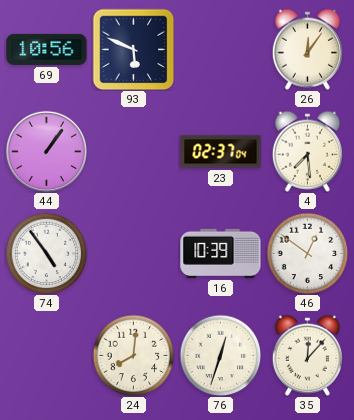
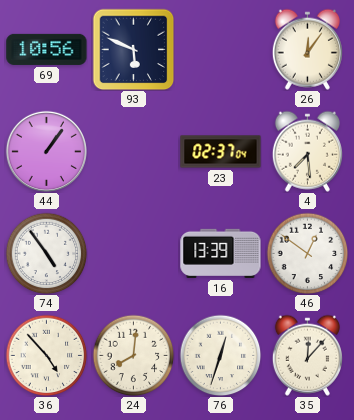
16: 10:39 -> 13:39
36: none -> 4:53
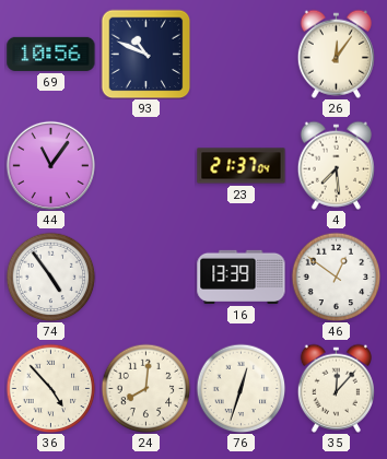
93: 5:49 -> 10:49
44: 1:06 -> 11:06
23: 02:37 -> 21:37
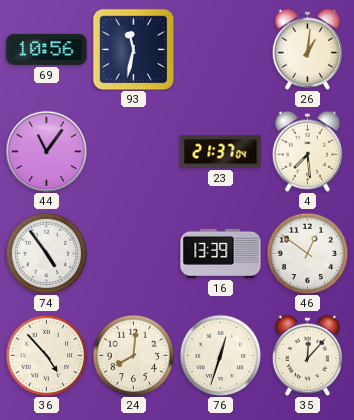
93: 10:49 -> 11:32
26: 12:06 -> 1:01
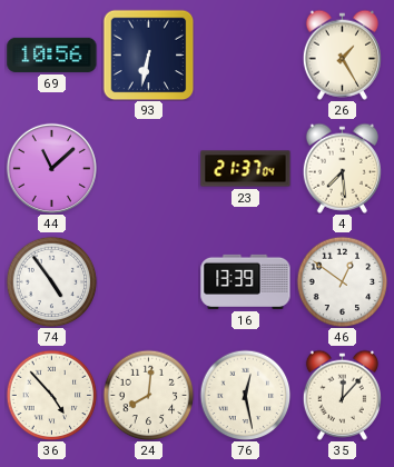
93: 11:32 -> 6:32
26: 1:01 -> 1:25
44: 11:06 -> 11:08
76: 12:33 -> 12:28
